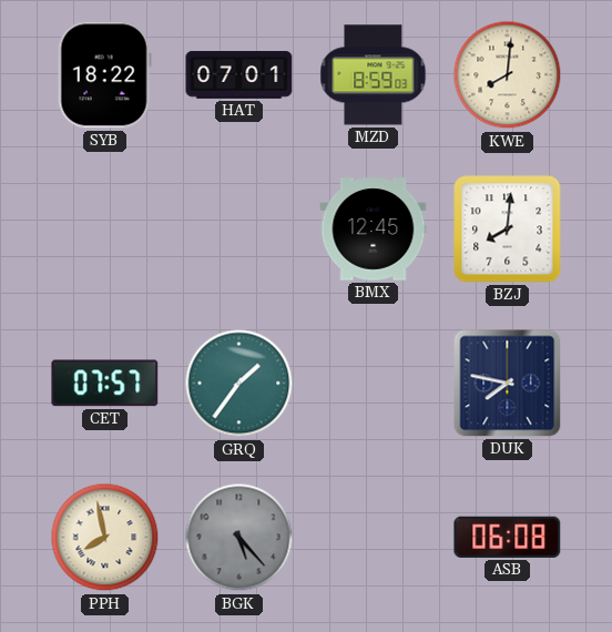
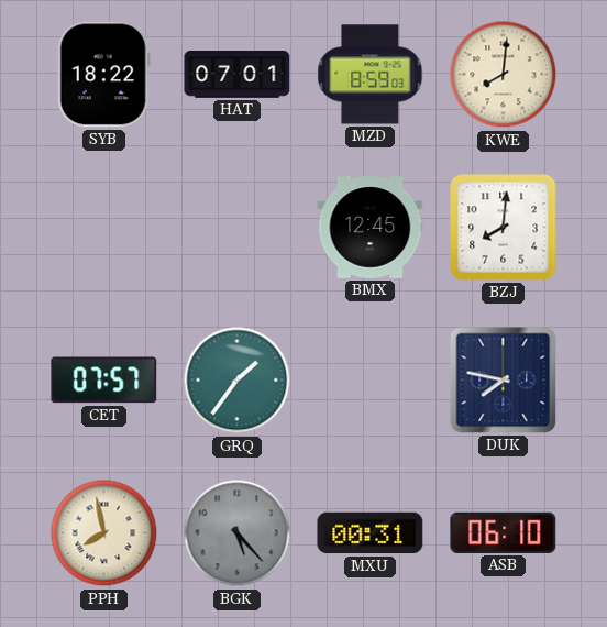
MXU: none -> 00:31
ASB: 06:08 -> 06:10
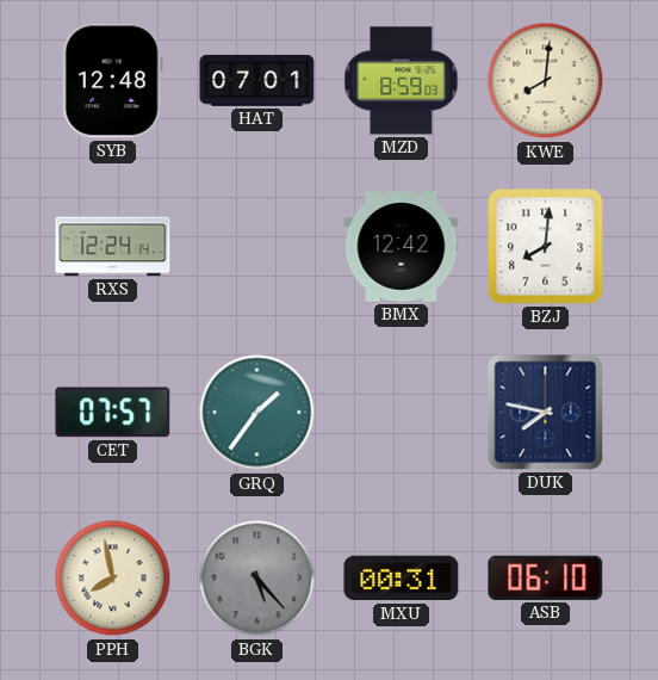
SYB: 18:22 -> 12:48
RXS: none -> 12:24
BMX: 12:45 -> 12:42
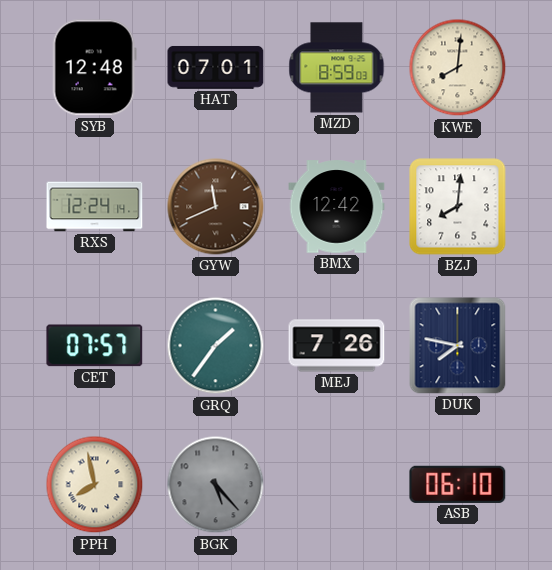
GYW: none -> 11:41
MEJ: none -> 7:26
MXU: 00:31 -> none
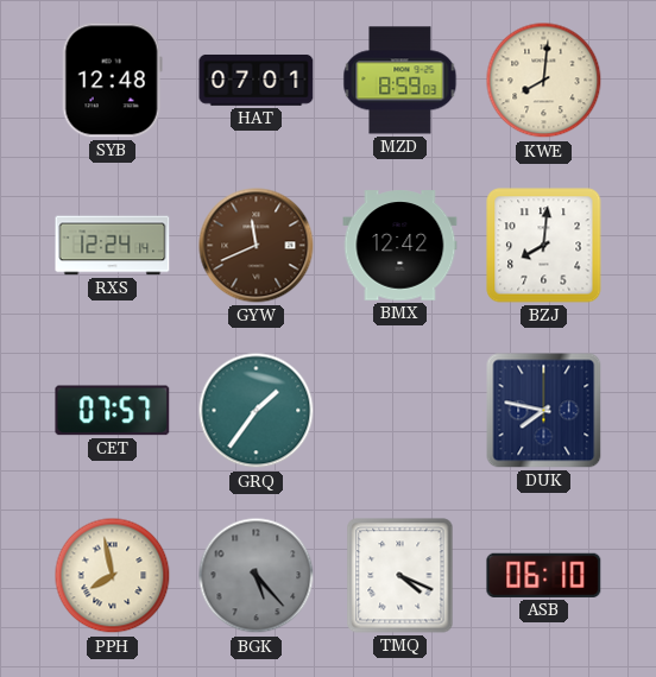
MEJ: 7:26 -> none
TMQ: none -> 4:19
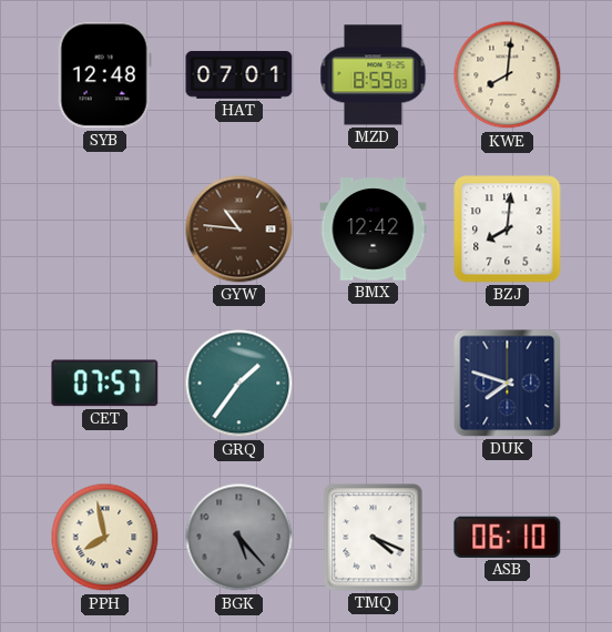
RXS: 12:24 -> none
GYW: 11:41 -> 10:46
DUK: 7:47 -> 7:48
